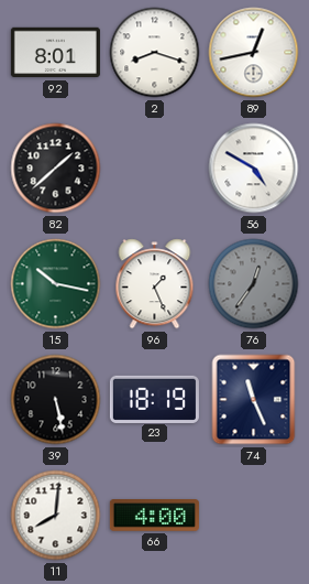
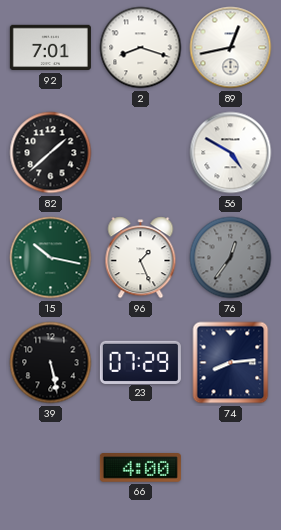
92: 8:01 -> 7:01
23: 18:19 -> 07:29
74: 11:26 -> 8:14
11: 8:01 -> none
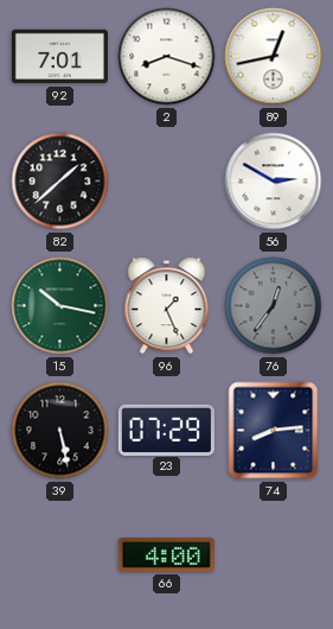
56: 4:50 -> 2:50
